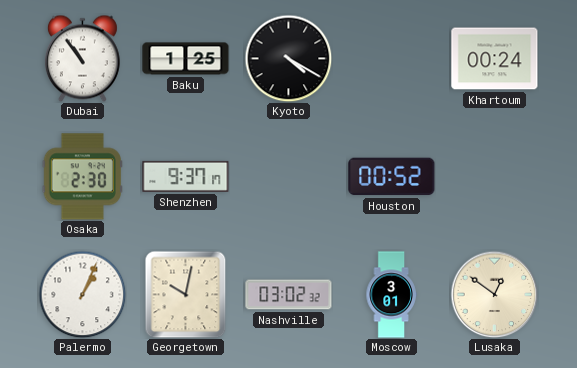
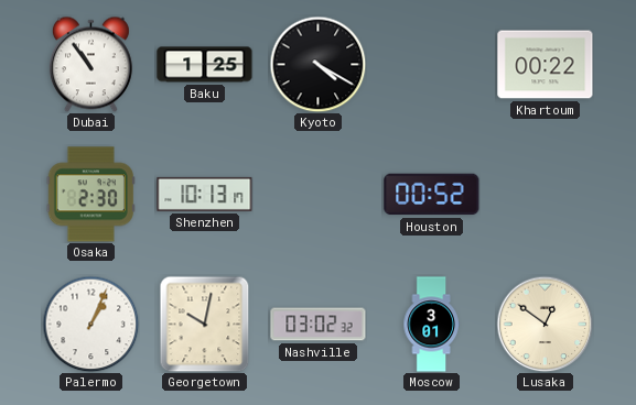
Khartoum: 00:24 -> 00:22
Shenzhen: 9:37 -> 10:13
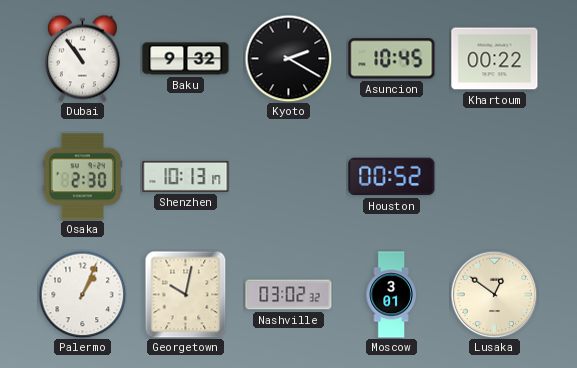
Baku: 1:25 -> 9:32
Kyoto: 4:20 -> 2:20
Asuncion: none -> 10:45
